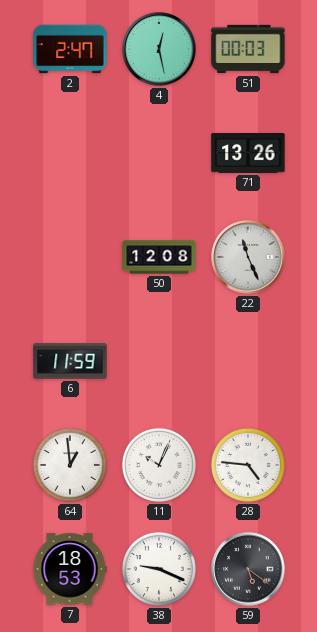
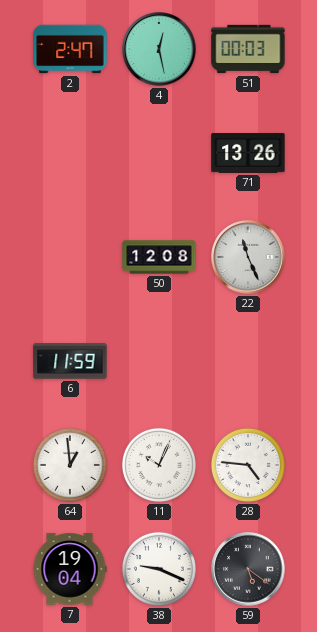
7: 18:53 -> 19:04
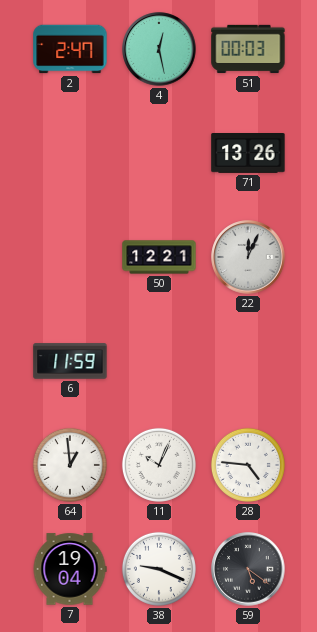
50: 12:08 -> 12:21
22: 11:26 -> 12:04
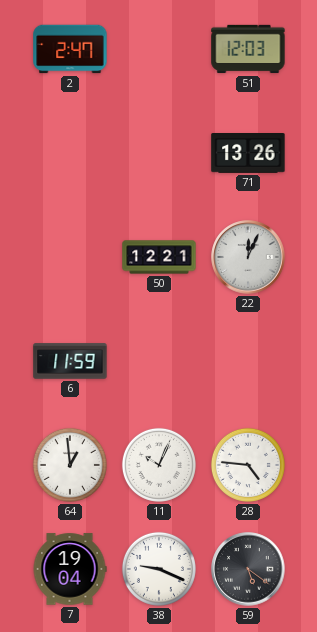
4: 12:28 -> none
51: 00:03 -> 12:03
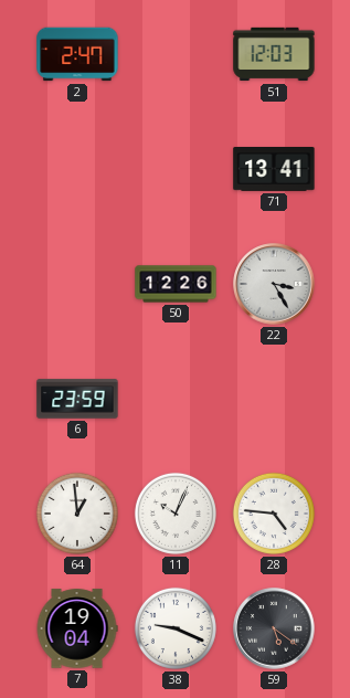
71: 13:26 -> 13:41
50: 12:21 -> 12:26
22: 12:04 -> 3:25
6: 11:59 -> 23:59
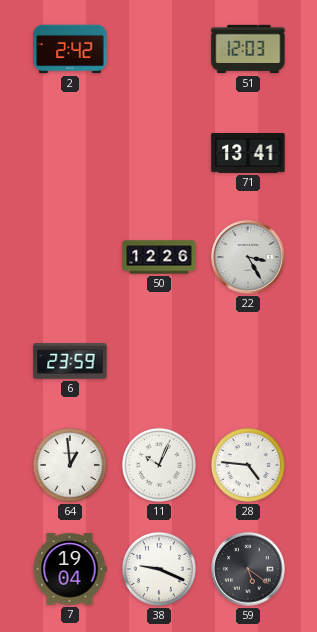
2: 2:47 -> 2:42
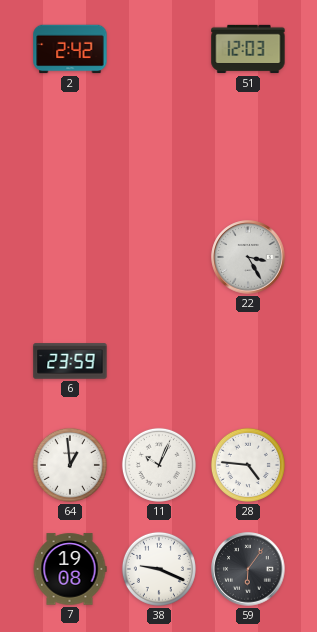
71: 13:41 -> none
50: 12:26 -> none
7: 19:04 -> 19:08
59: 5:21 -> 6:06
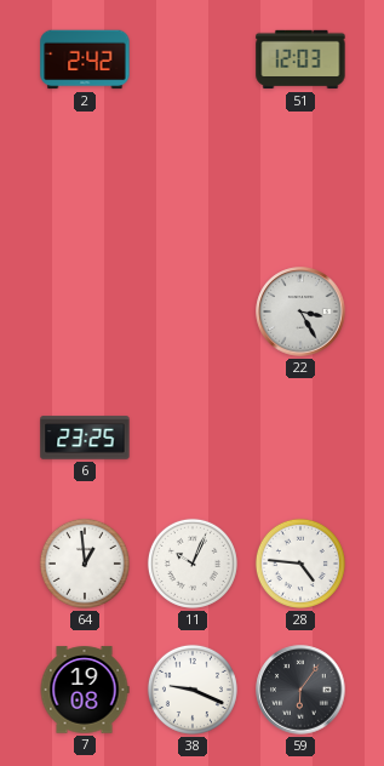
6: 23:59 -> 23:25
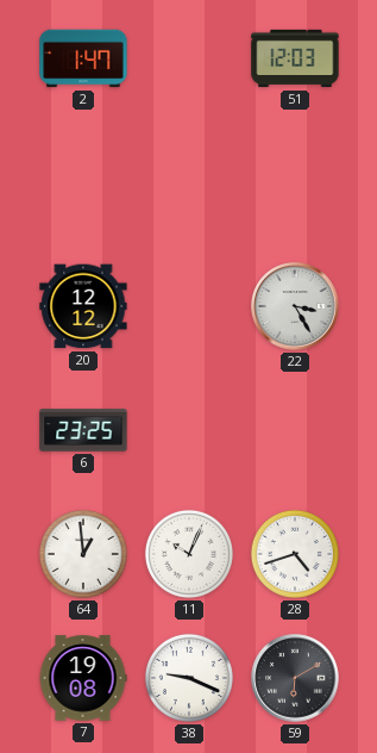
2: 2:42 -> 1:47
20: none -> 12:12
28: 4:46 -> 4:42
59: 6:06 -> 6:10
